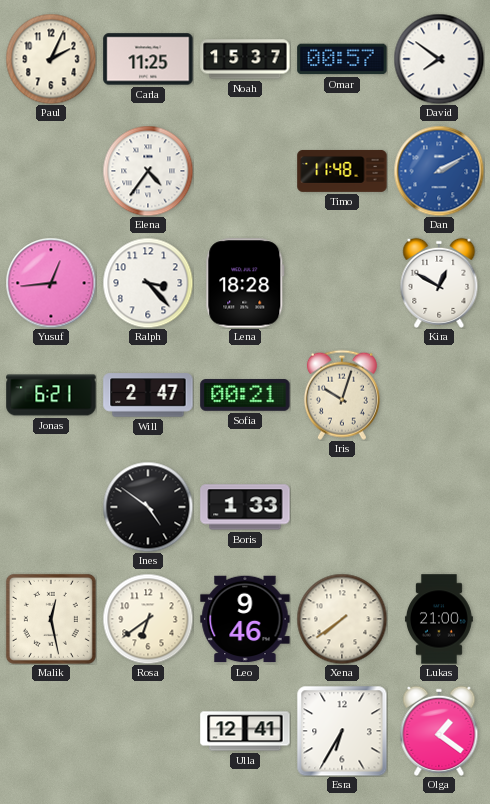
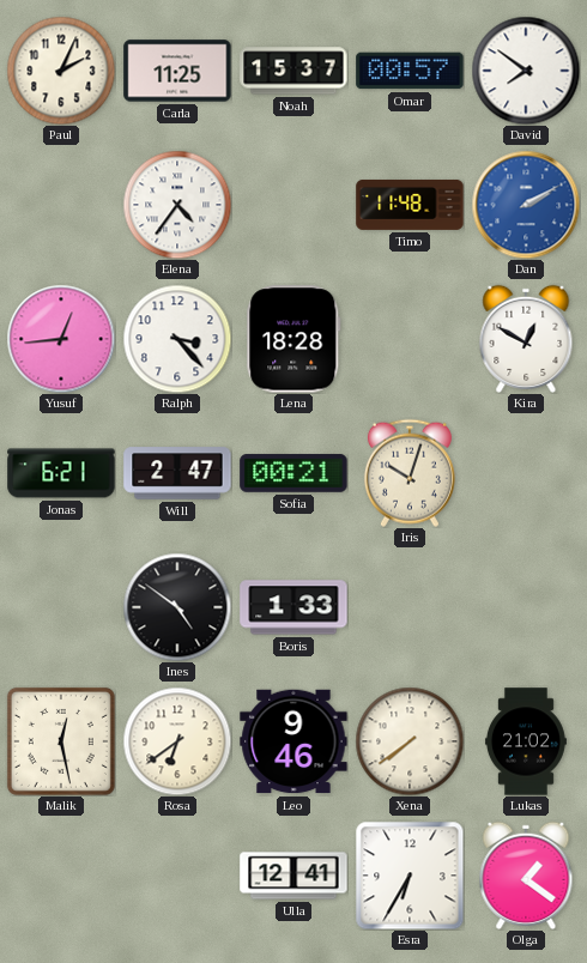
Lukas: 21:00 -> 21:02
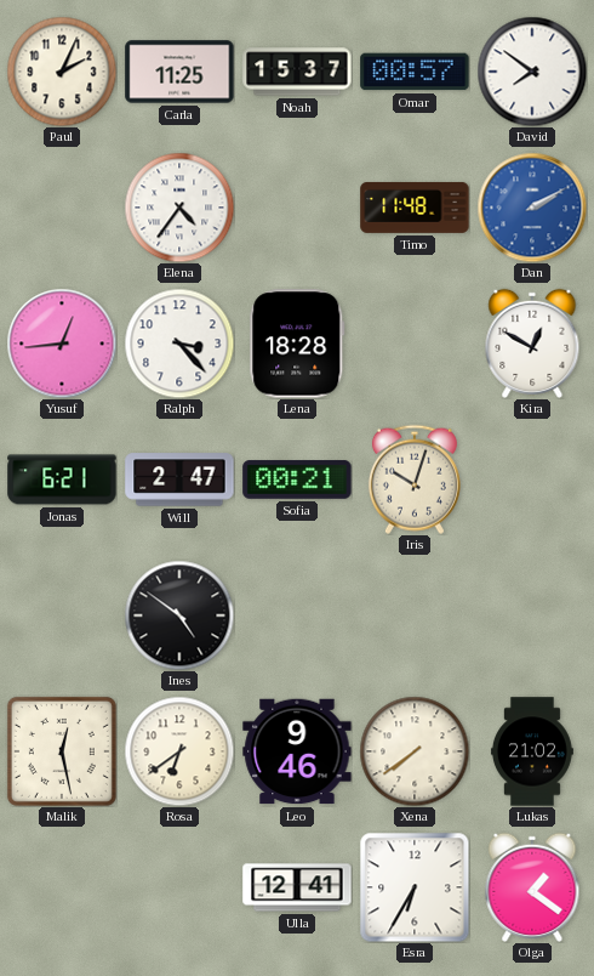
Boris: 1:33 -> none
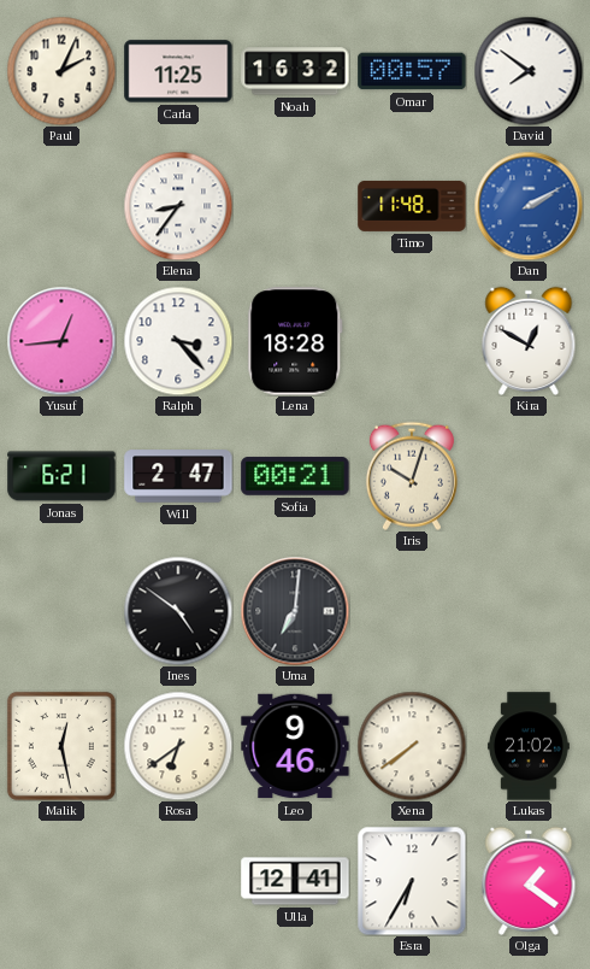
Noah: 15:37 -> 16:32
Elena: 4:36 -> 8:36
Uma: none -> 7:01
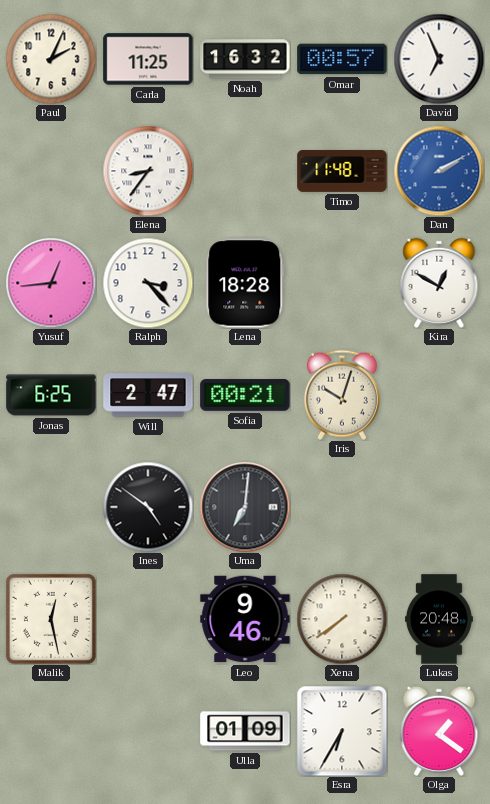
David: 7:51 -> 6:56
Jonas: 6:21 -> 6:25
Rosa: 6:39 -> none
Lukas: 21:02 -> 20:48
Ulla: 12:41 -> 01:09
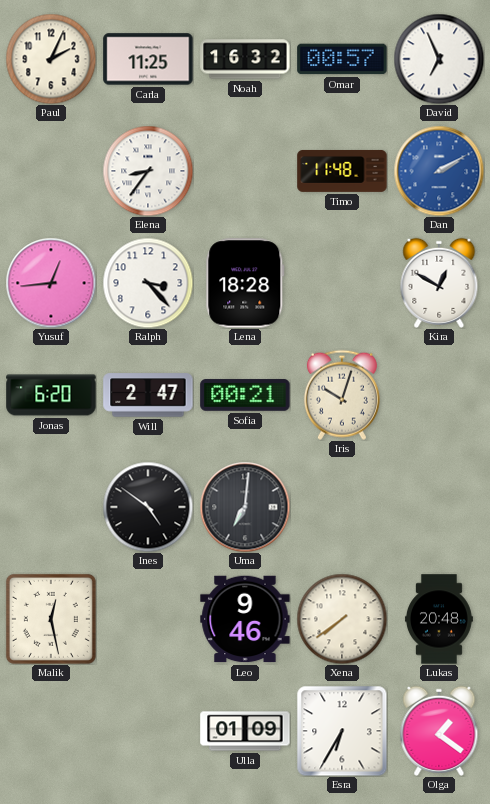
Jonas: 6:25 -> 6:20
